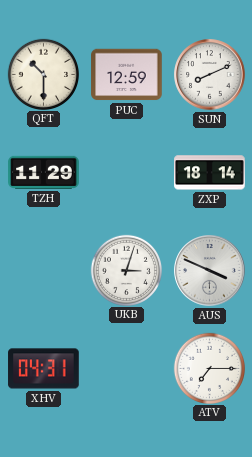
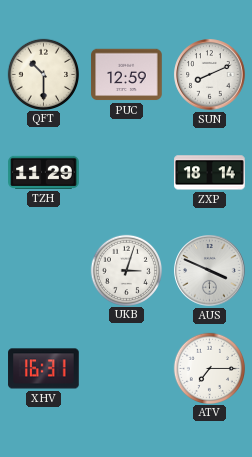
XHV: 04:31 -> 16:31
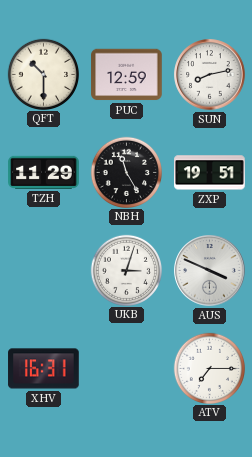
SUN: 8:11 -> 8:13
NBH: none -> 11:25
ZXP: 18:14 -> 19:51
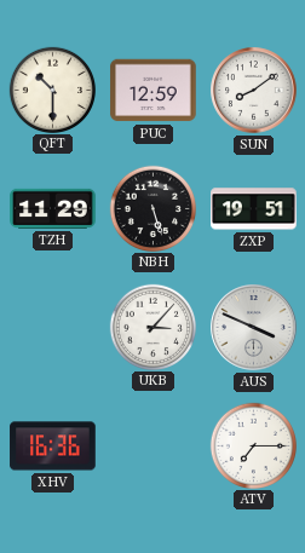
SUN: 8:13 -> 8:09
NBH: 11:25 -> 5:27
UKB: 3:03 -> 3:07
XHV: 16:31 -> 16:36
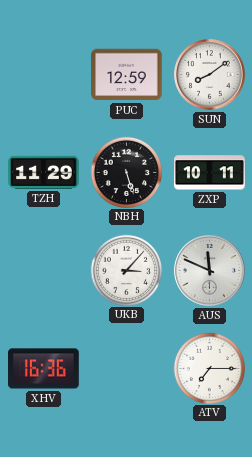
QFT: 10:30 -> none
ZXP: 19:51 -> 10:11
AUS: 3:49 -> 11:49
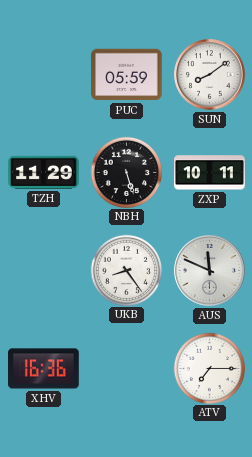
PUC: 12:59 -> 05:59
UKB: 3:07 -> 8:24
